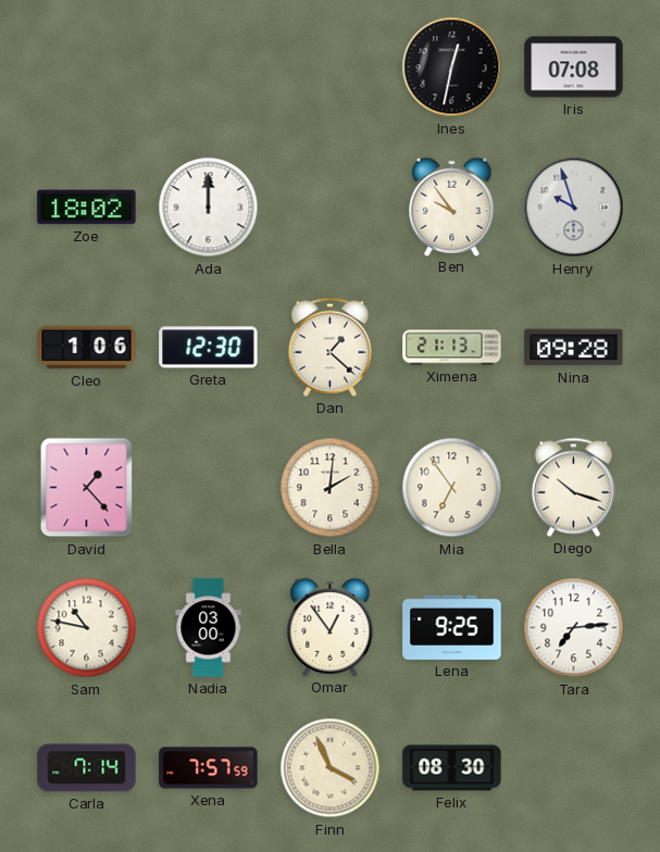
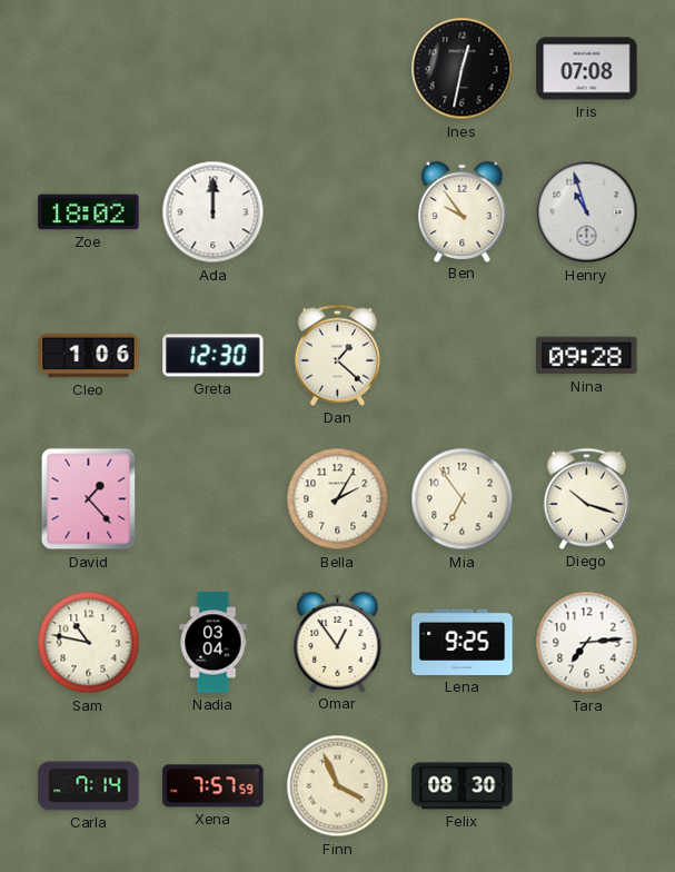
Henry: 9:57 -> 10:57
Ximena: 21:13 -> none
Bella: 2:01 -> 2:05
Nadia: 03:00 -> 03:04
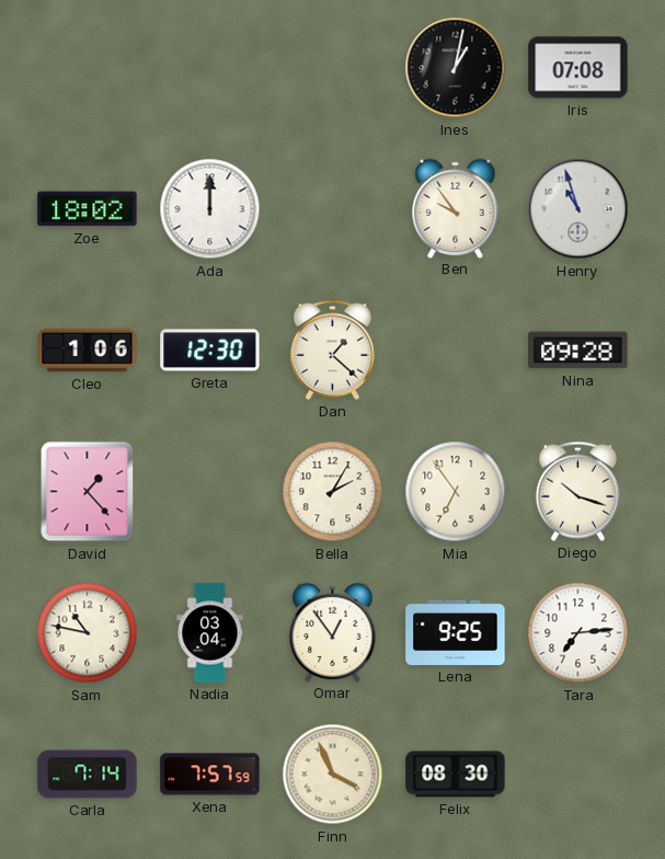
Ines: 12:32 -> 1:02
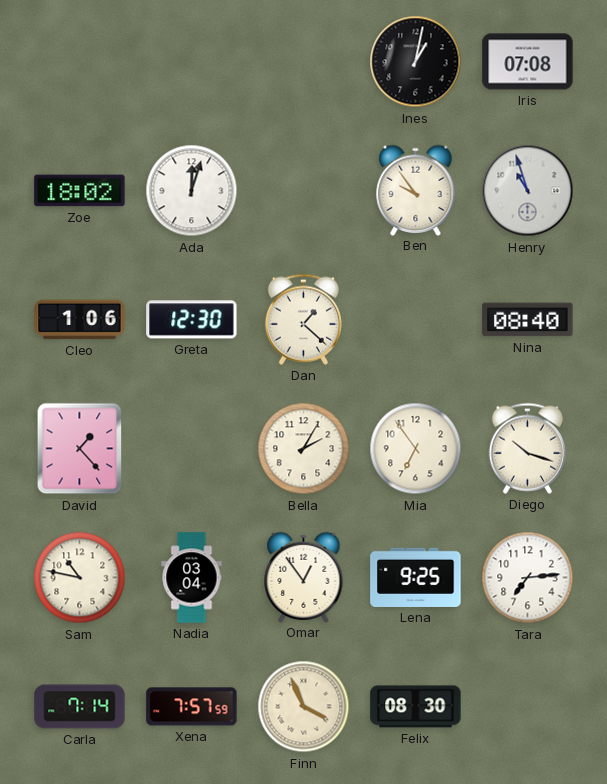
Ada: 12:00 -> 12:03
Nina: 09:28 -> 08:40
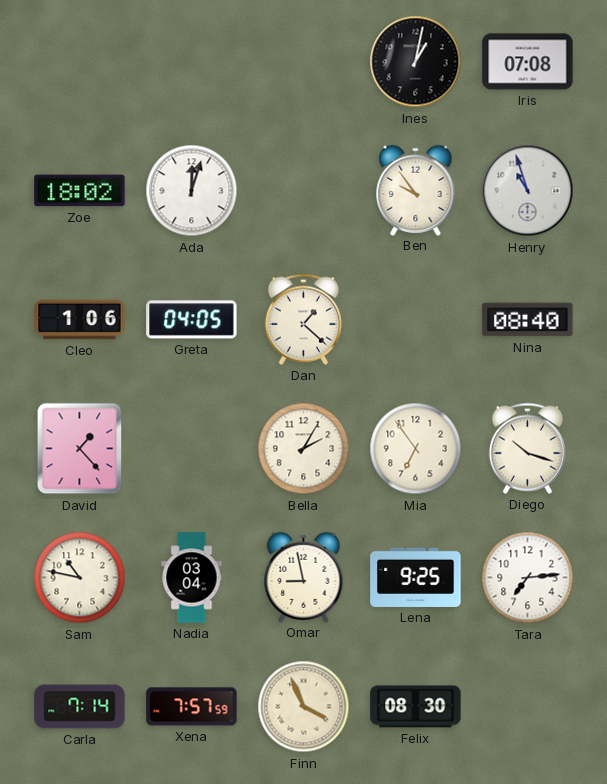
Greta: 12:30 -> 04:05
Omar: 12:54 -> 8:58
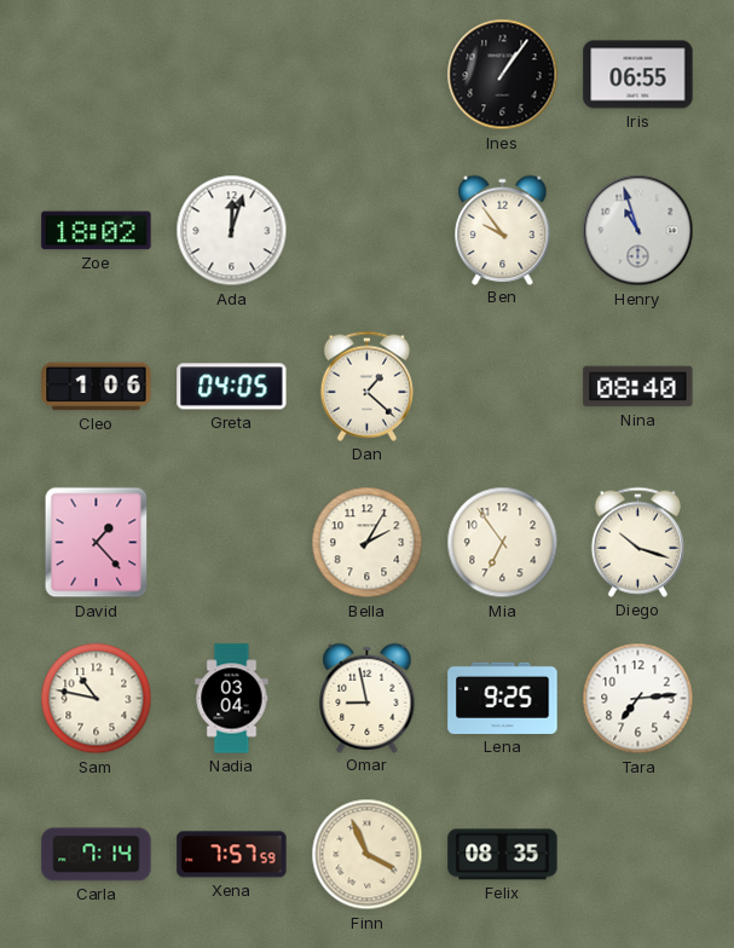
Ines: 1:02 -> 1:06
Iris: 07:08 -> 06:55
Felix: 08:30 -> 08:35
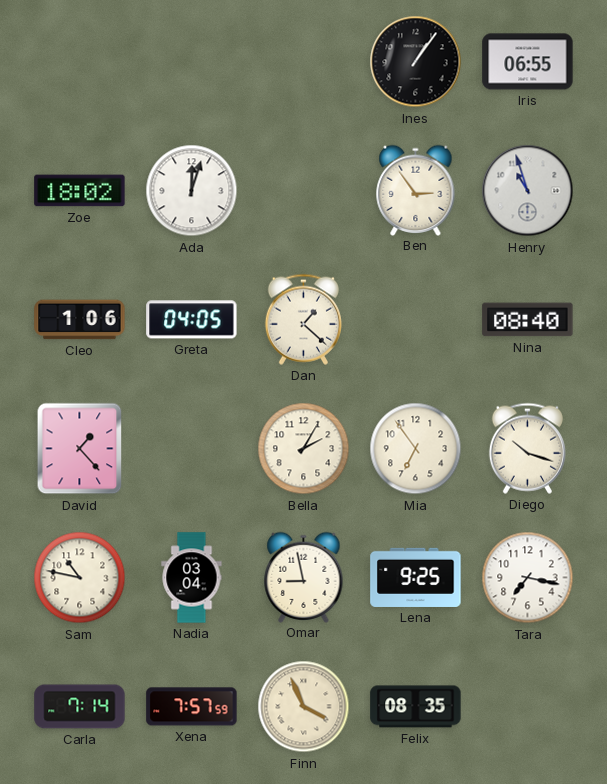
Ben: 9:54 -> 2:54
Tara: 7:14 -> 7:17
